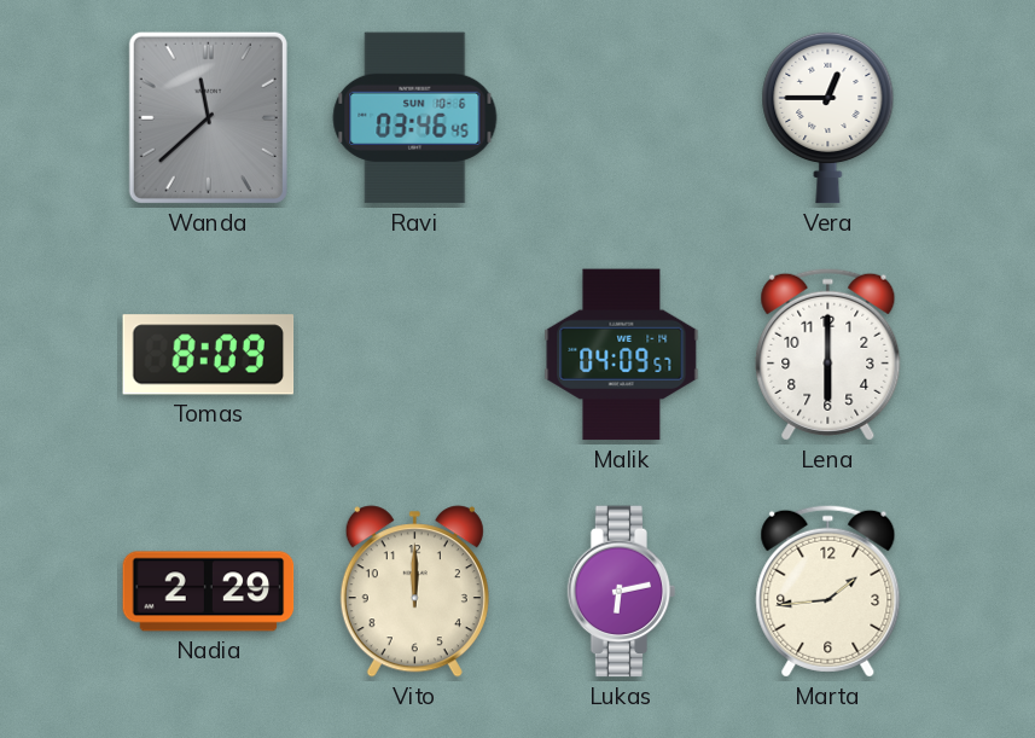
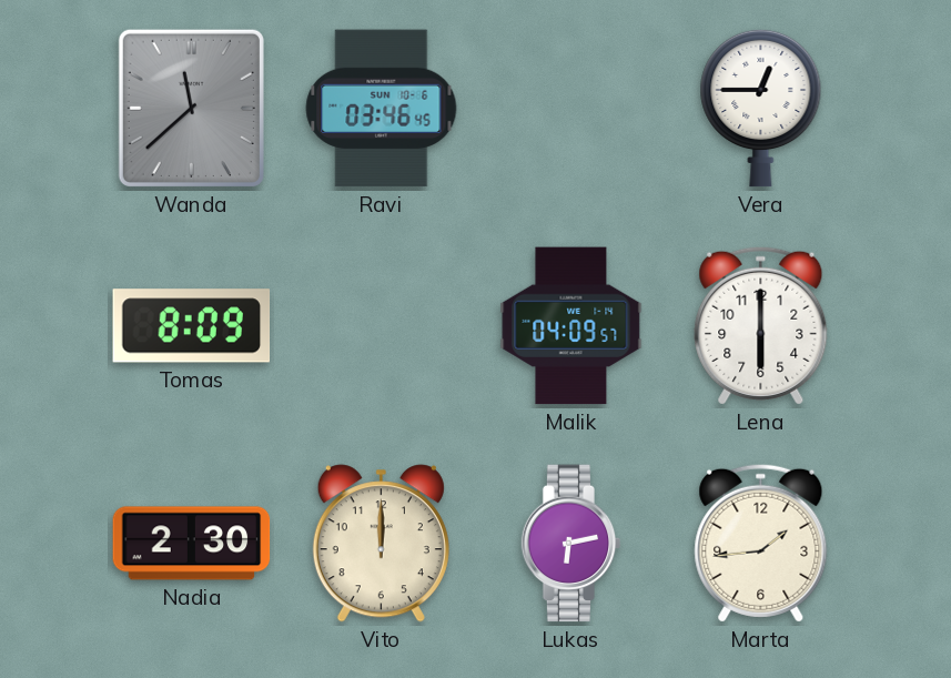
Nadia: 2:29 -> 2:30
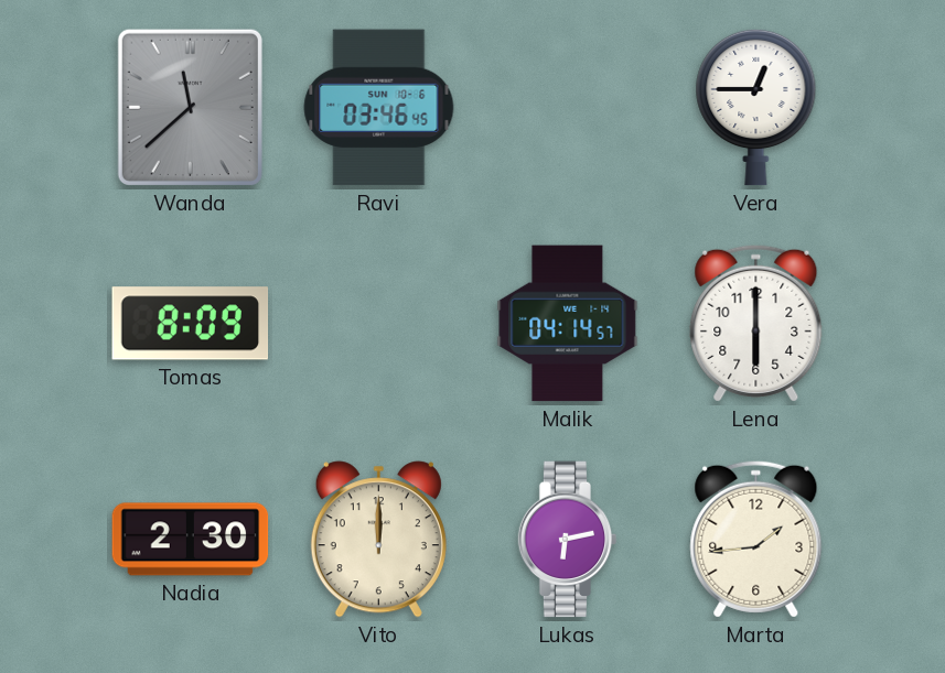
Malik: 04:09 -> 04:14
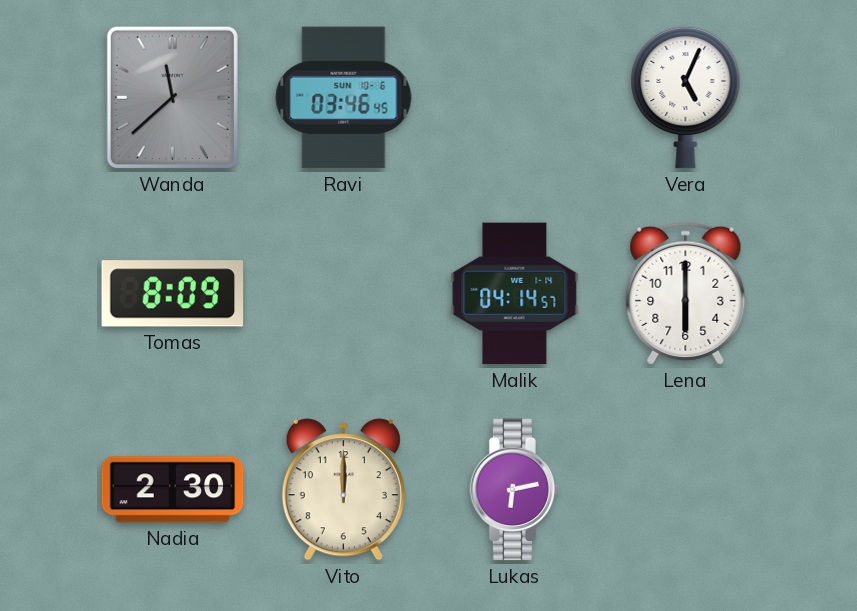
Vera: 12:45 -> 5:04
Marta: 1:44 -> none
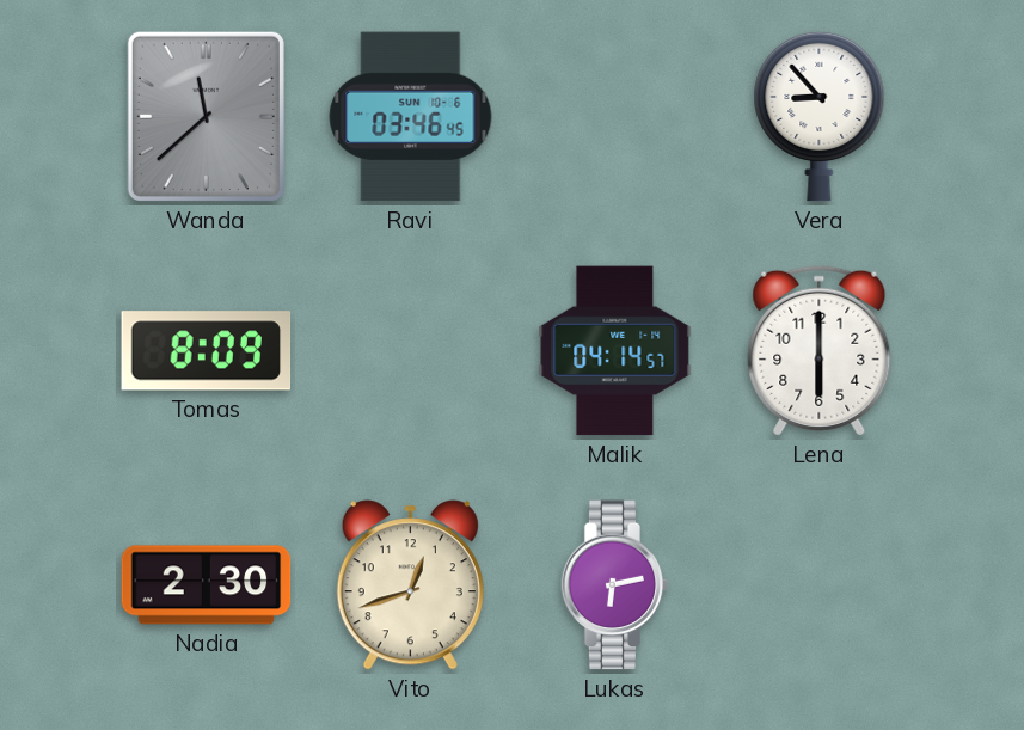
Vera: 5:04 -> 8:53
Vito: 12:00 -> 12:42
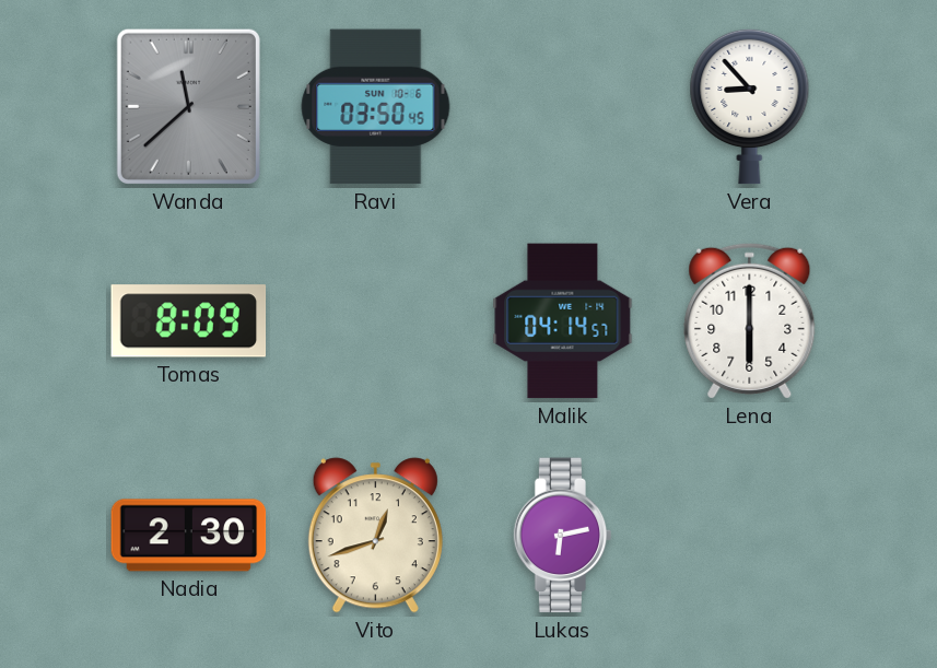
Ravi: 03:46 -> 03:50
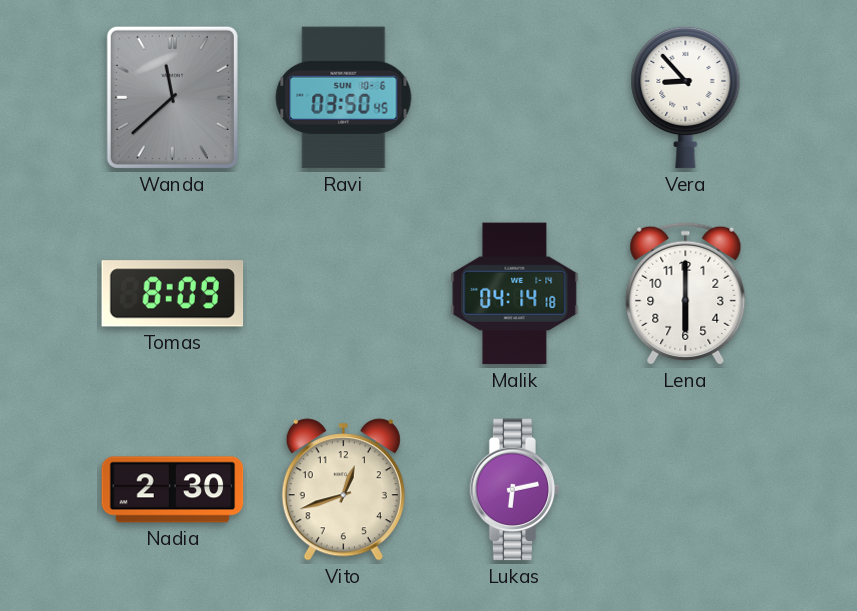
Malik: 04:14:57 -> 04:14:18
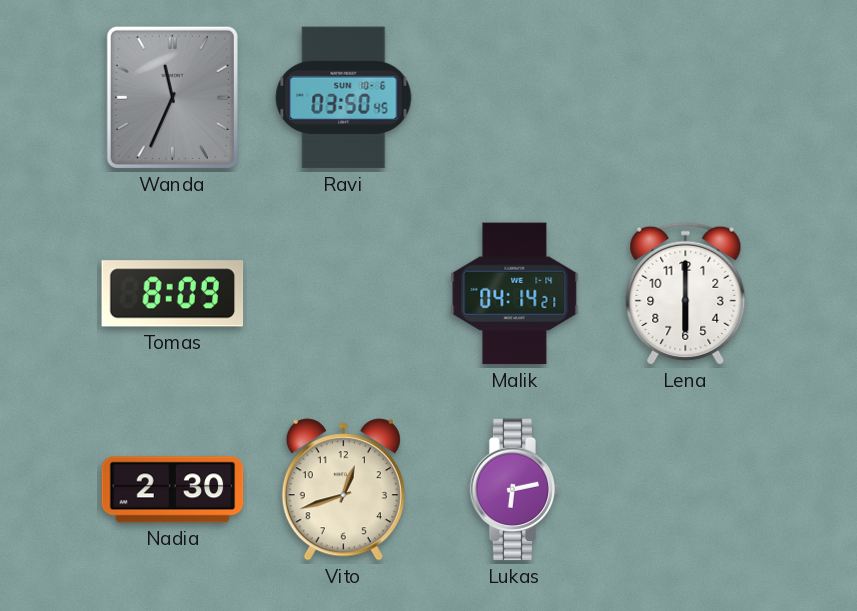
Wanda: 11:38 -> 11:34
Vera: 8:53 -> none
Malik: 04:14:18 -> 04:14:21
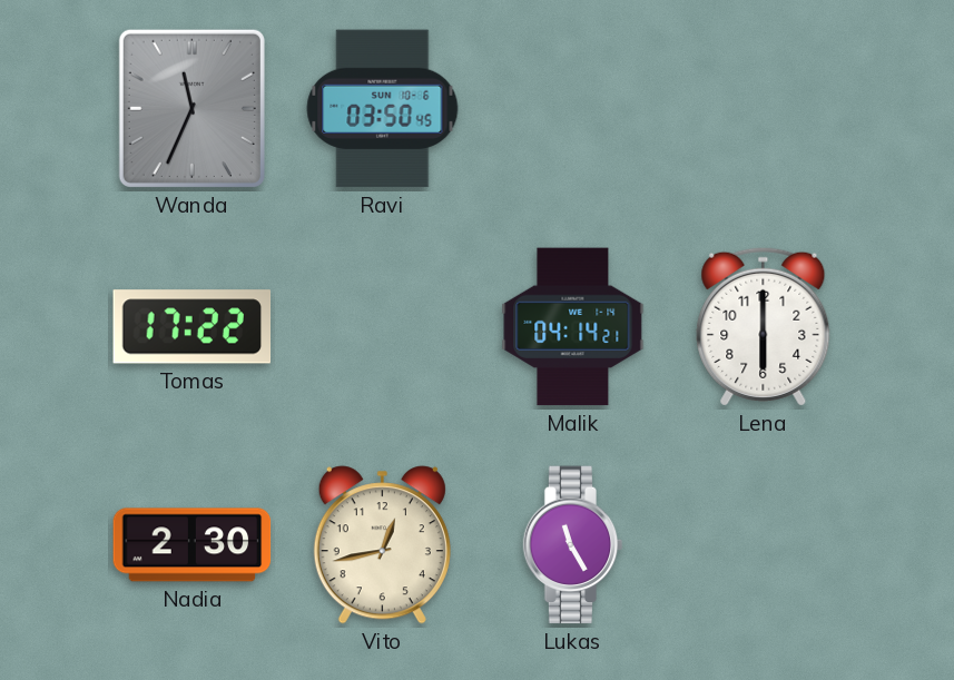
Tomas: 8:09 -> 17:22
Vito: 12:42 -> 12:43
Lukas: 6:13 -> 11:25
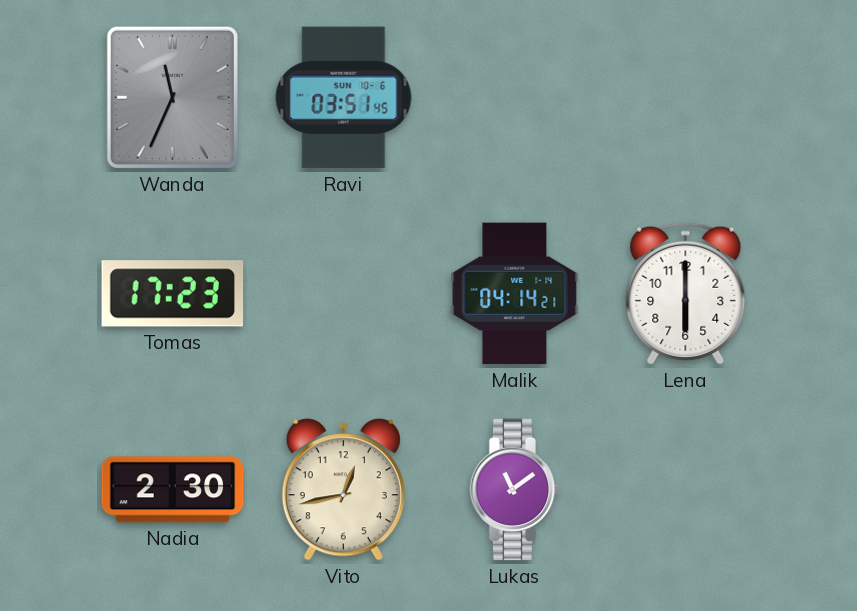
Ravi: 03:50 -> 03:51
Tomas: 17:22 -> 17:23
Lukas: 11:25 -> 11:09
